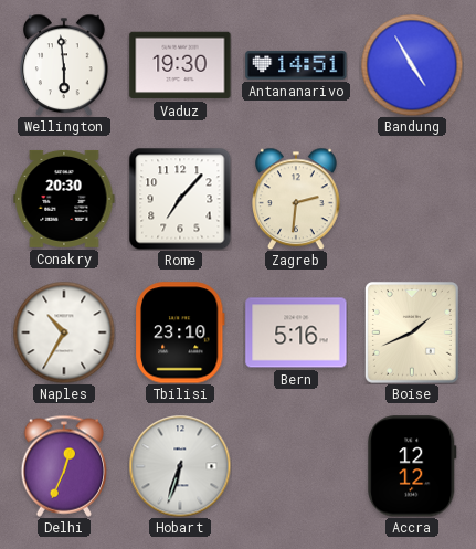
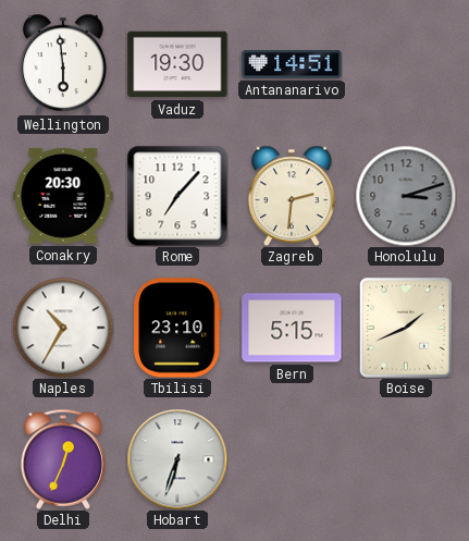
Bandung: 4:55 -> none
Honolulu: none -> 3:12
Bern: 5:16 -> 5:15
Accra: 12:12 -> none
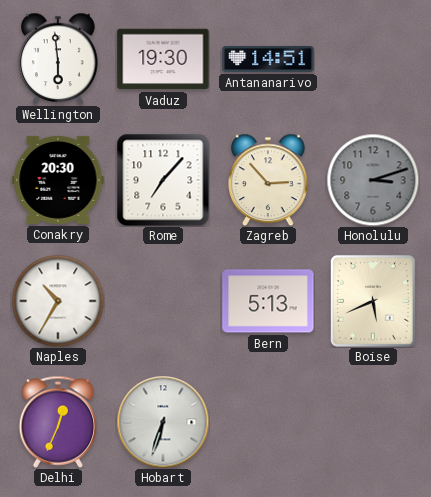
Zagreb: 2:31 -> 2:53
Tbilisi: 23:10 -> none
Bern: 5:15 -> 5:13
Boise: 1:41 -> 5:41
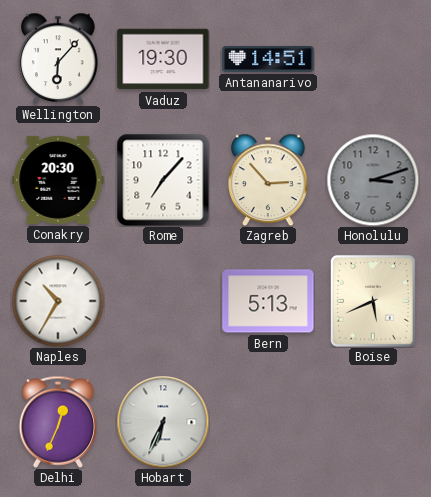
Wellington: 5:59 -> 6:07
Hobart: 6:33 -> 6:34
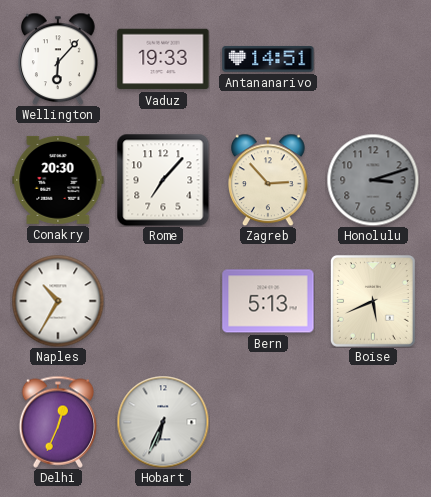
Vaduz: 19:30 -> 19:33
